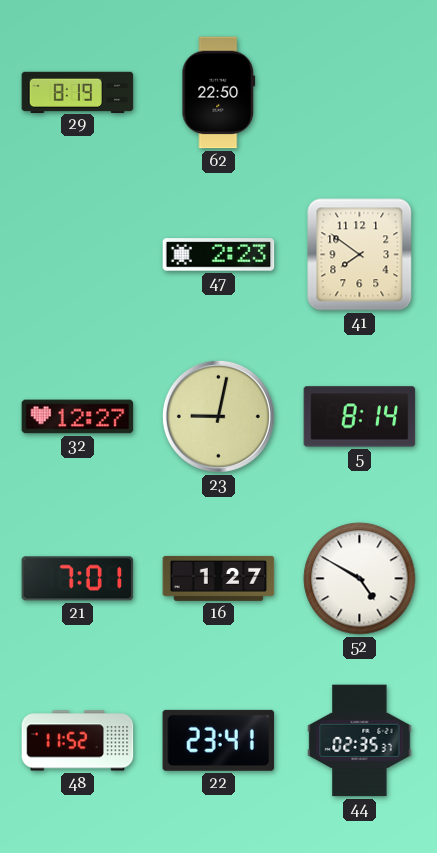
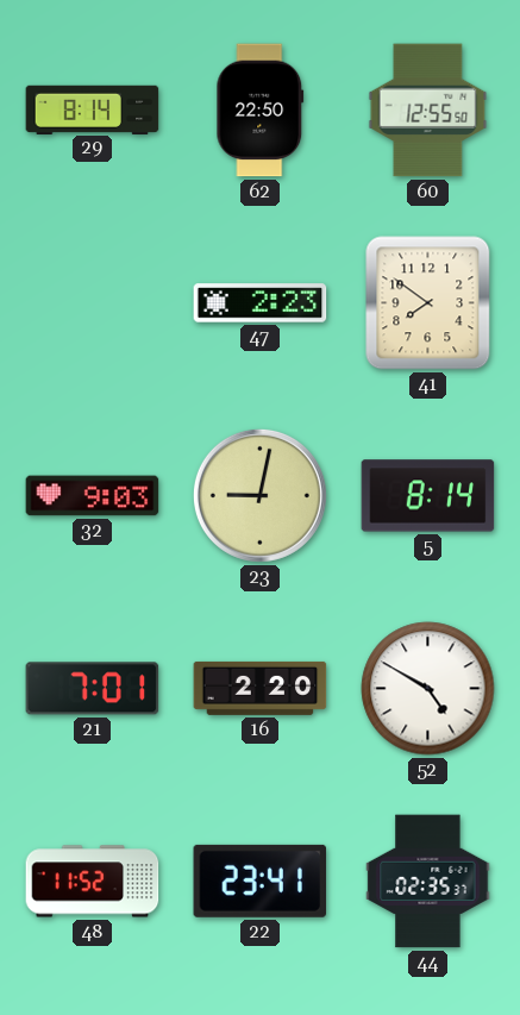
29: 8:19 -> 8:14
60: none -> 12:55
32: 12:27 -> 9:03
16: 1:27 -> 2:20
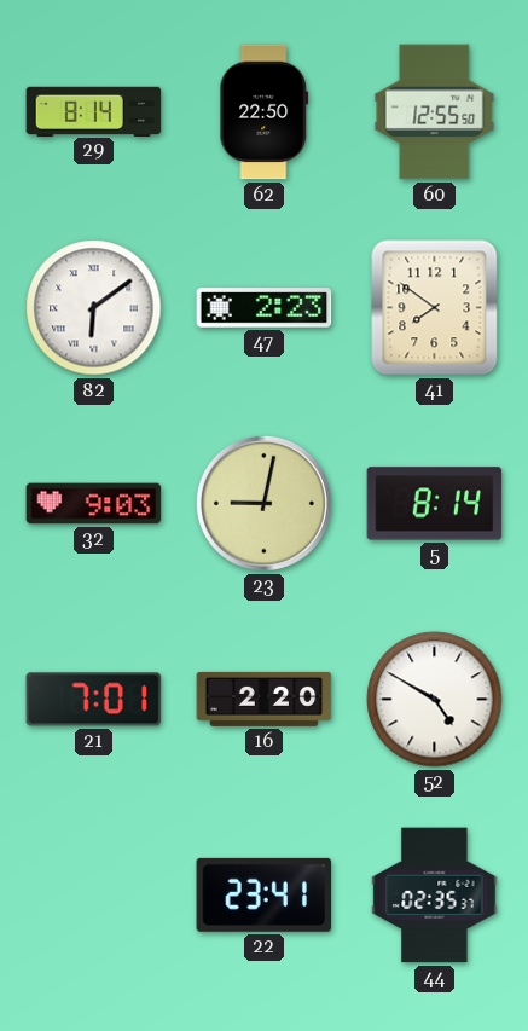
82: none -> 6:09
48: 11:52 -> none
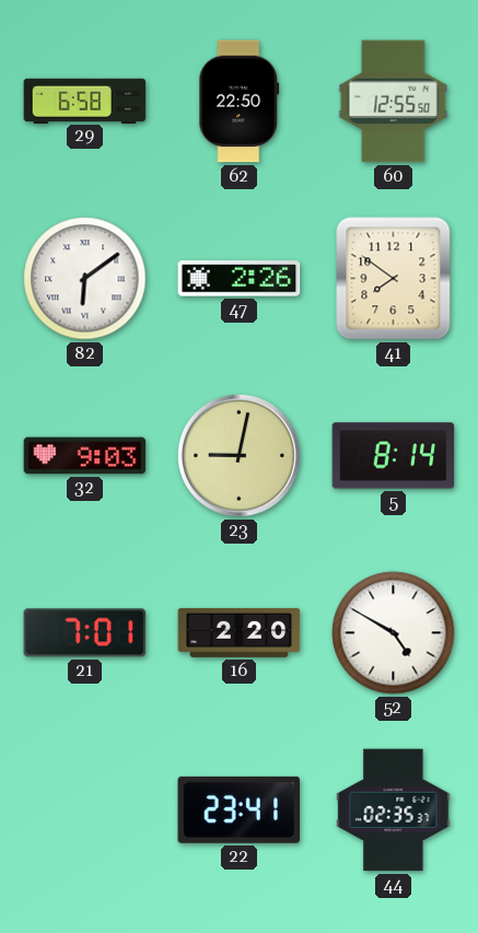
29: 8:14 -> 6:58
47: 2:23 -> 2:26
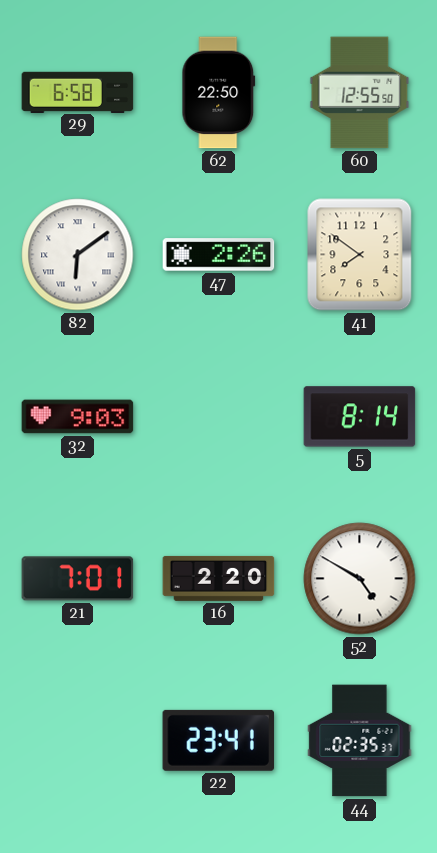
23: 9:02 -> none
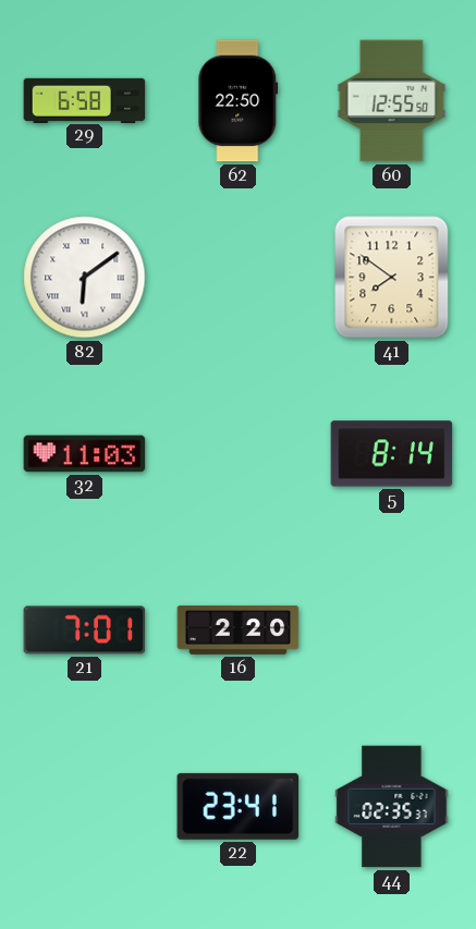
47: 2:26 -> none
32: 9:03 -> 11:03
52: 4:50 -> none
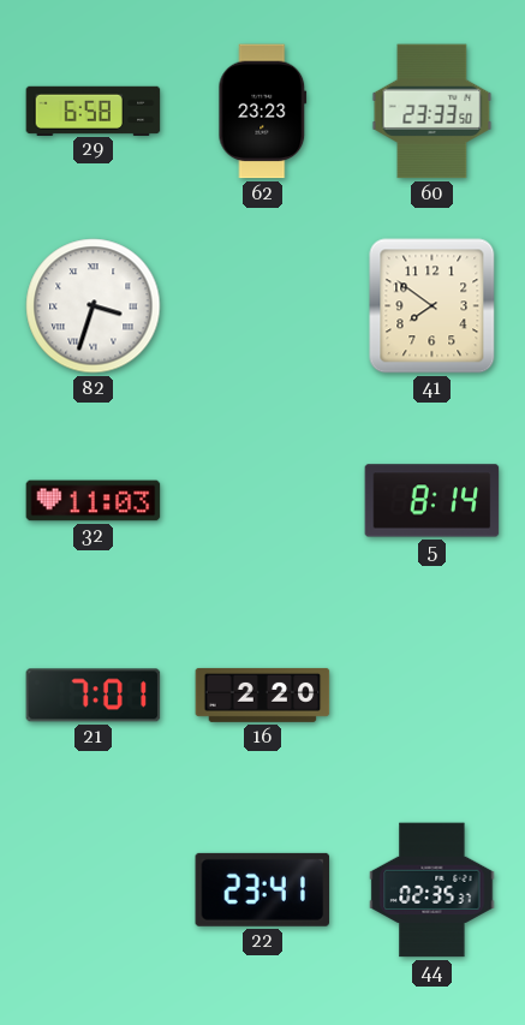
62: 22:50 -> 23:23
60: 12:55 -> 23:33
82: 6:09 -> 3:33
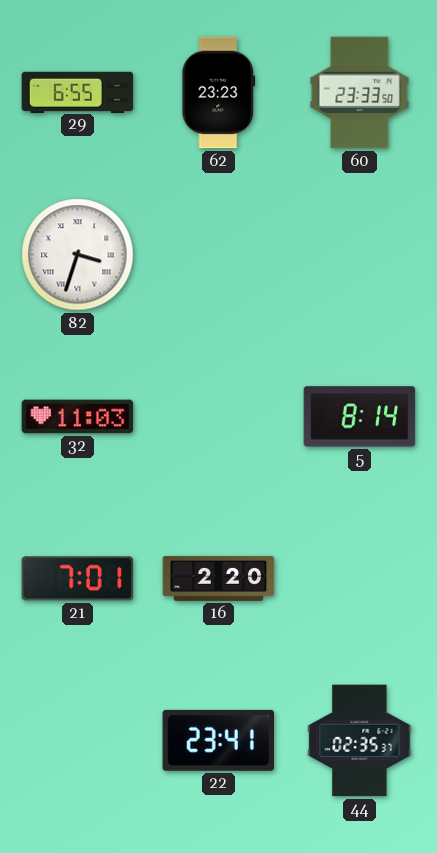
29: 6:58 -> 6:55
41: 7:51 -> none
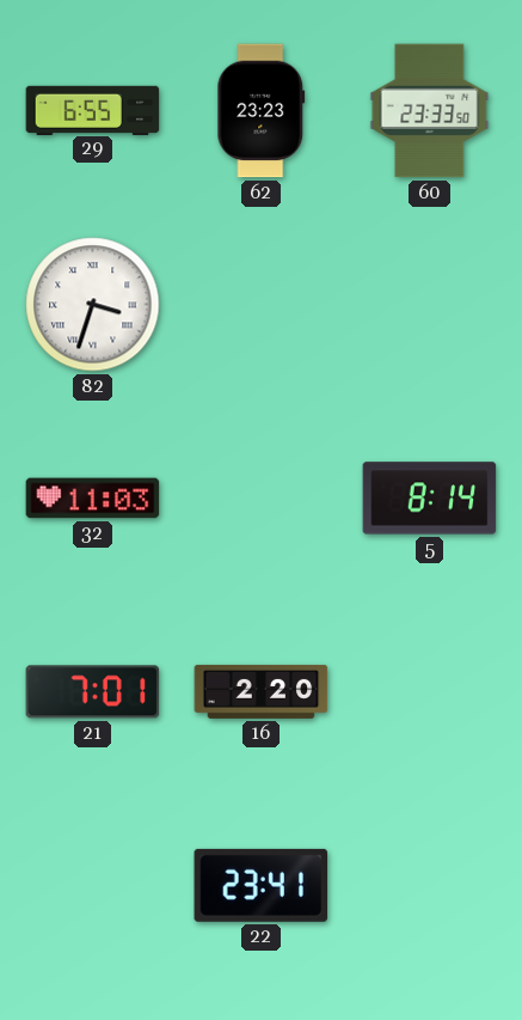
44: 02:35 -> none
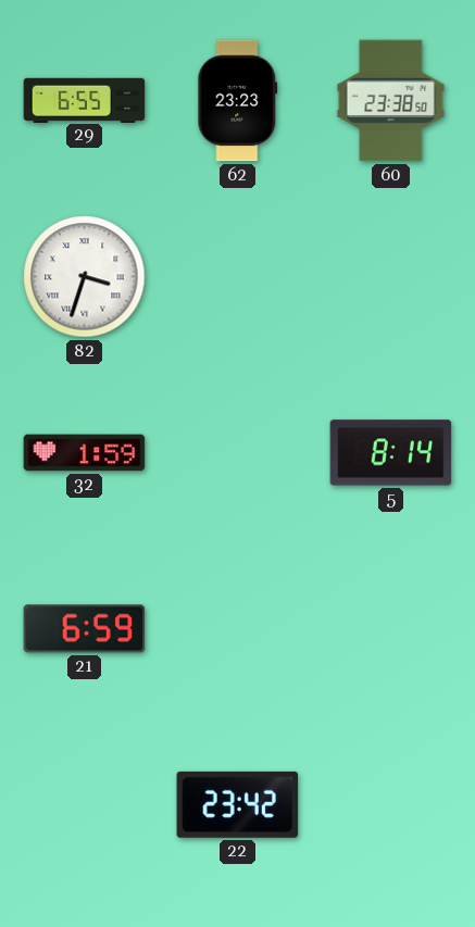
60: 23:33 -> 23:38
32: 11:03 -> 1:59
21: 7:01 -> 6:59
16: 2:20 -> none
22: 23:41 -> 23:42
